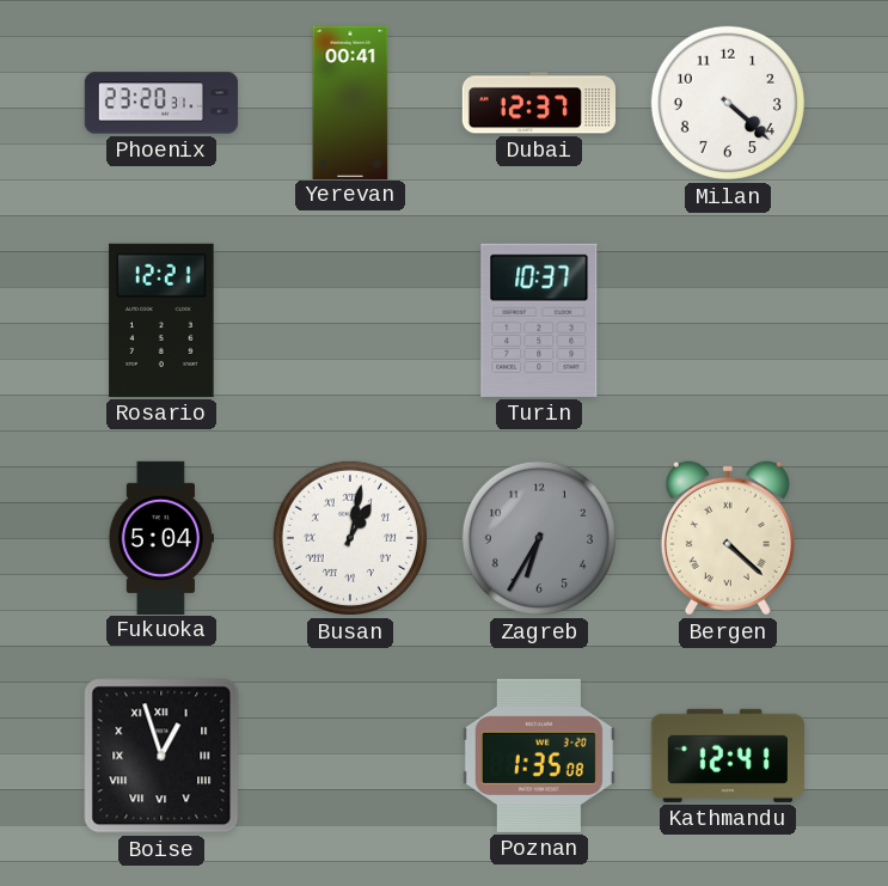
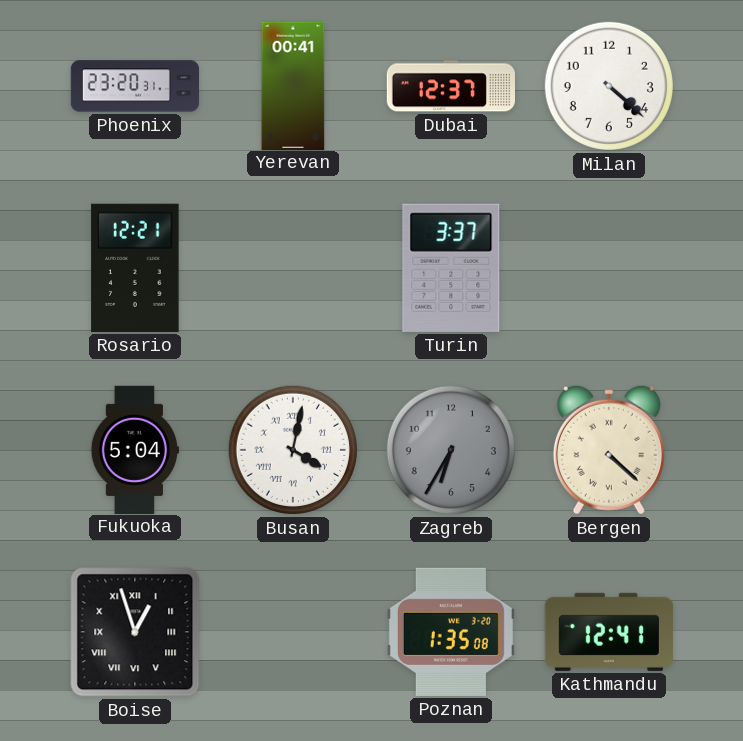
Turin: 10:37 -> 3:37
Busan: 1:02 -> 4:02
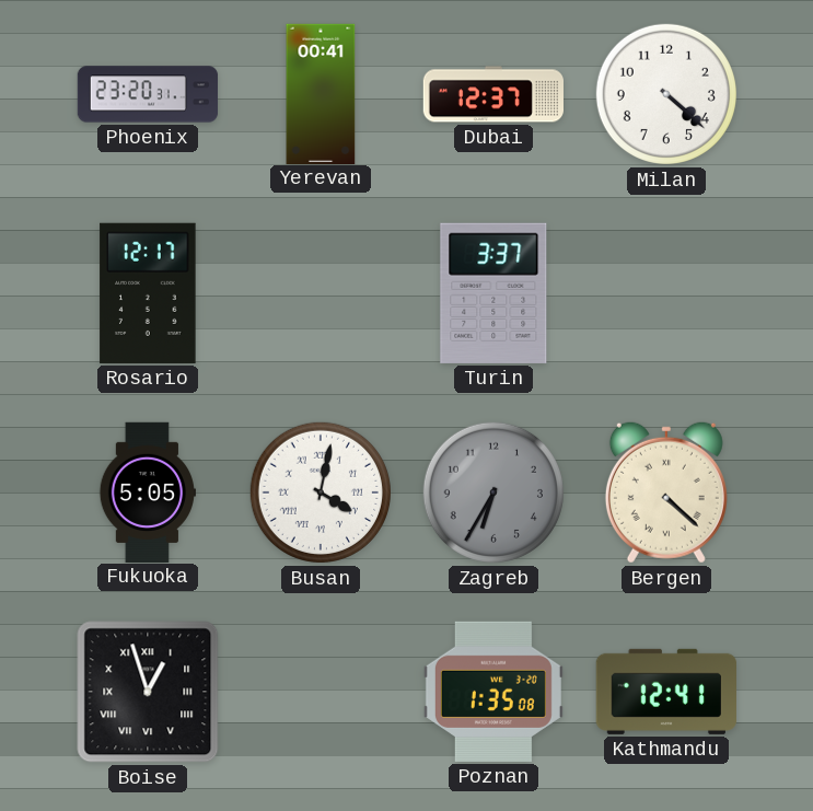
Rosario: 12:21 -> 12:17
Fukuoka: 5:04 -> 5:05
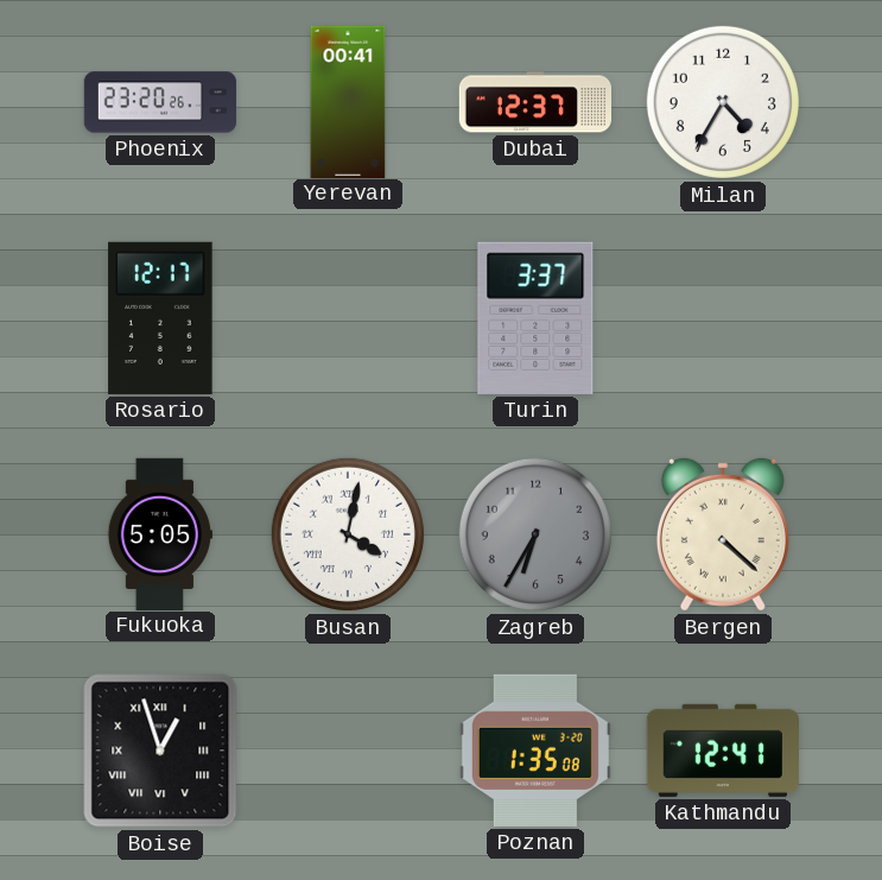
Phoenix: 23:20:31 -> 23:20:26
Milan: 4:22 -> 4:35
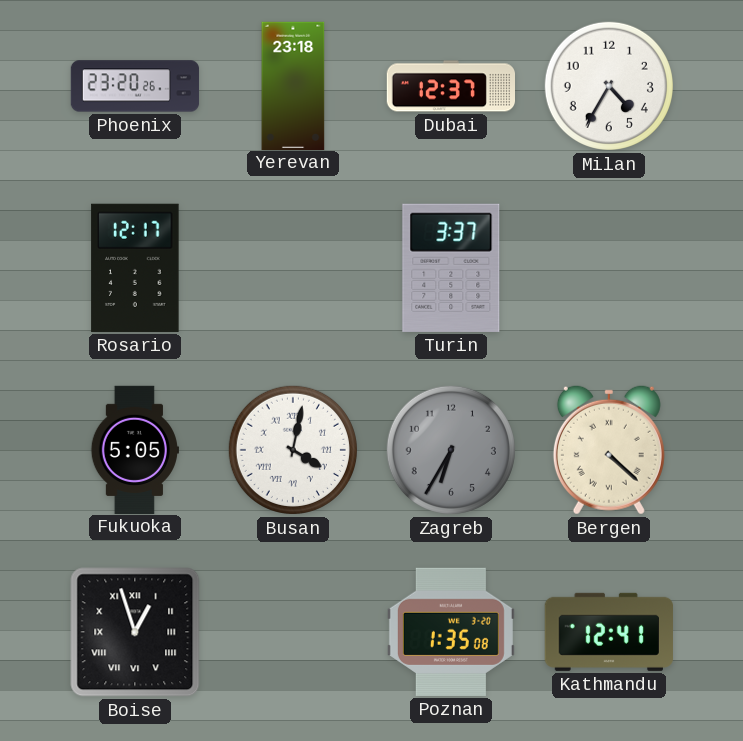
Yerevan: 00:41 -> 23:18
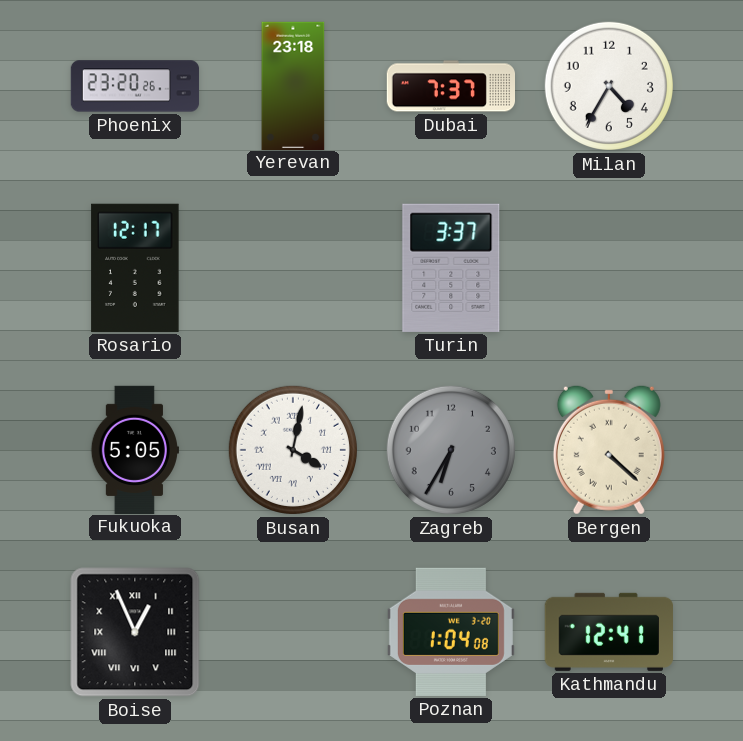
Dubai: 12:37 -> 7:37
Boise: 12:57 -> 12:56
Poznan: 1:35 -> 1:04
